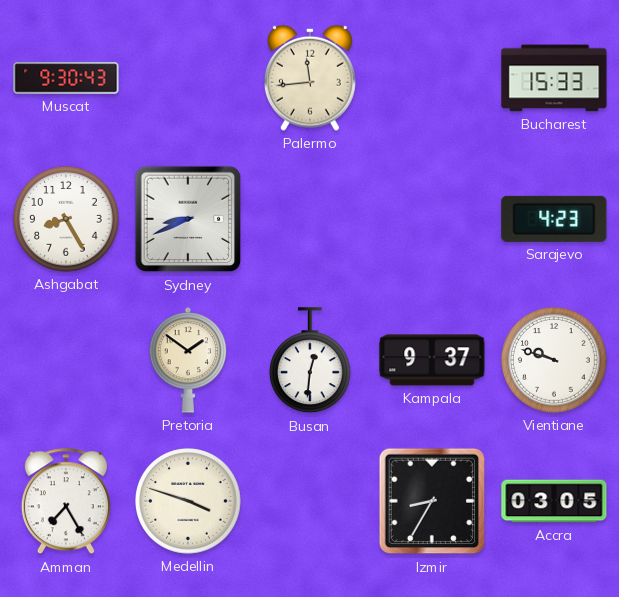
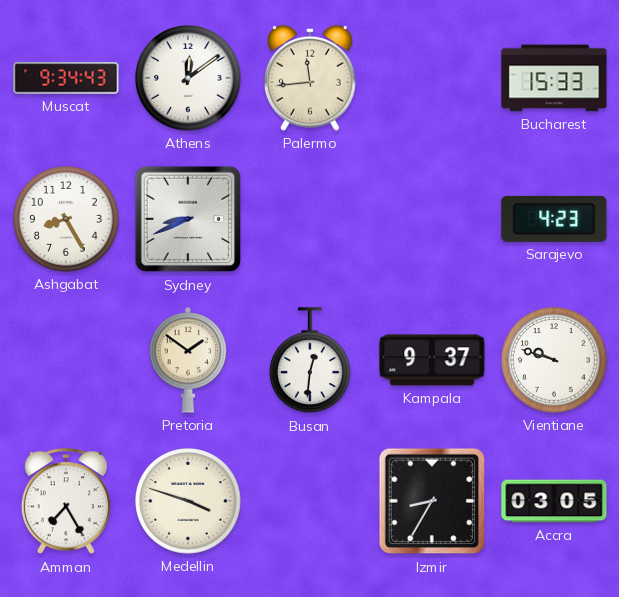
Muscat: 9:30 -> 9:34
Athens: none -> 12:09
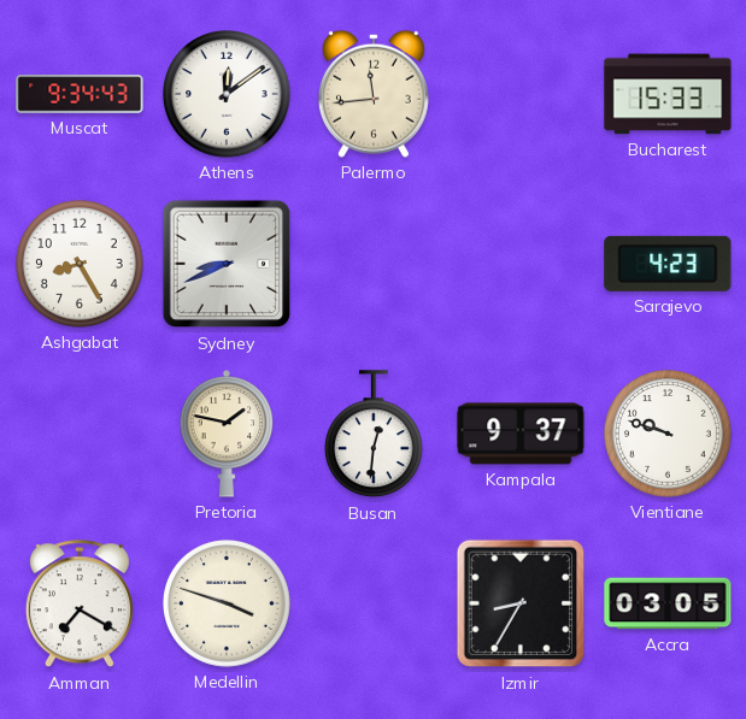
Pretoria: 1:51 -> 1:47
Amman: 7:25 -> 7:20
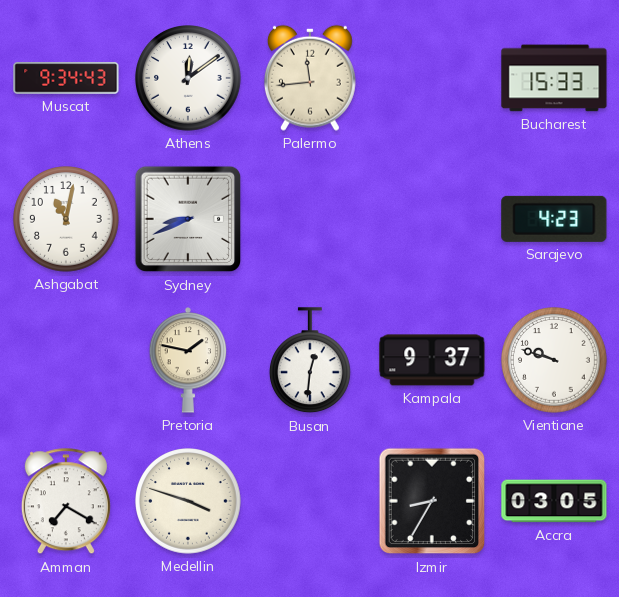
Ashgabat: 8:25 -> 11:02
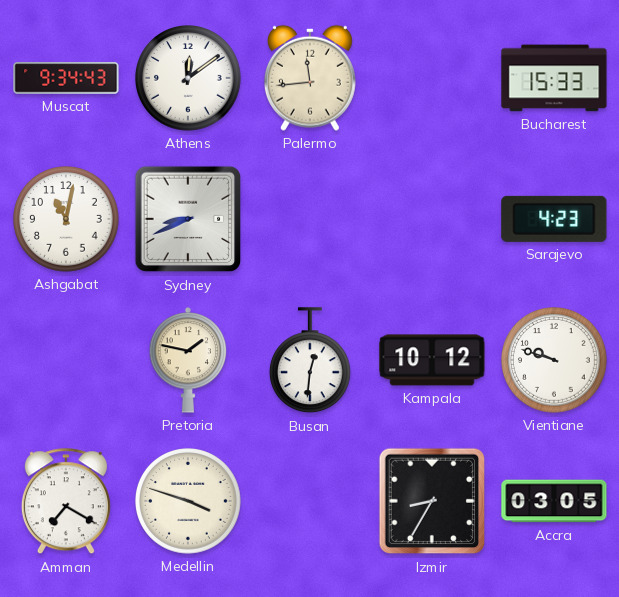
Kampala: 9:37 -> 10:12
